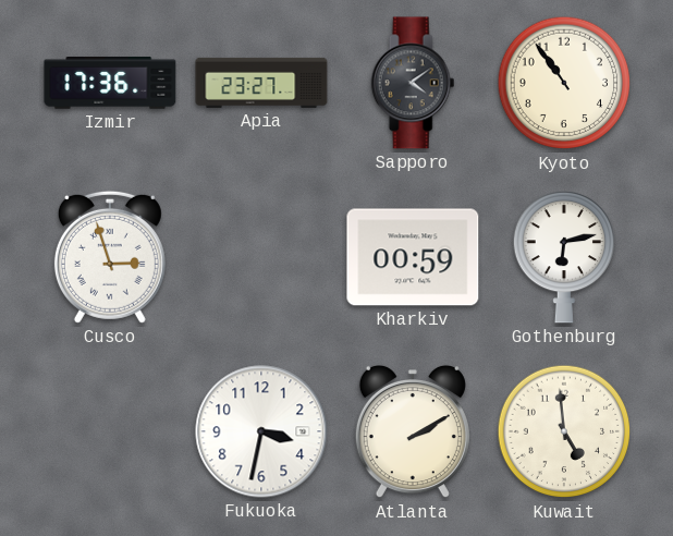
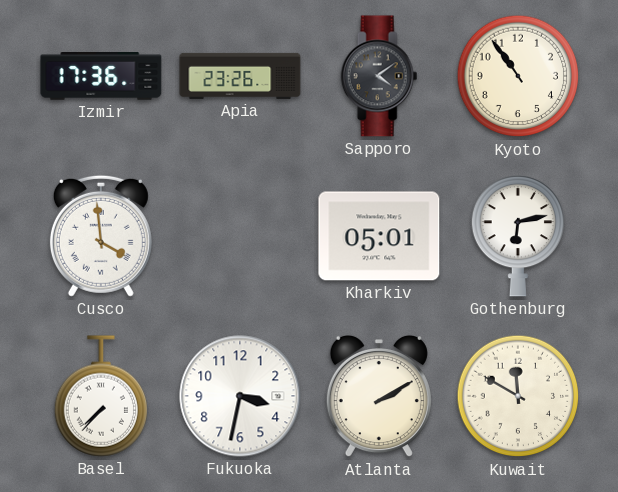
Apia: 23:27 -> 23:26
Cusco: 2:57 -> 3:59
Kharkiv: 00:59 -> 05:01
Basel: none -> 7:37
Kuwait: 4:59 -> 11:50
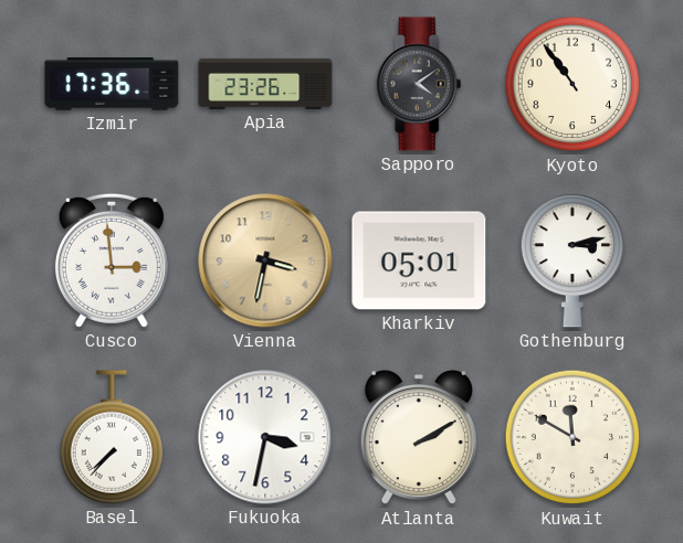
Cusco: 3:59 -> 2:59
Vienna: none -> 3:32
Gothenburg: 6:13 -> 3:13
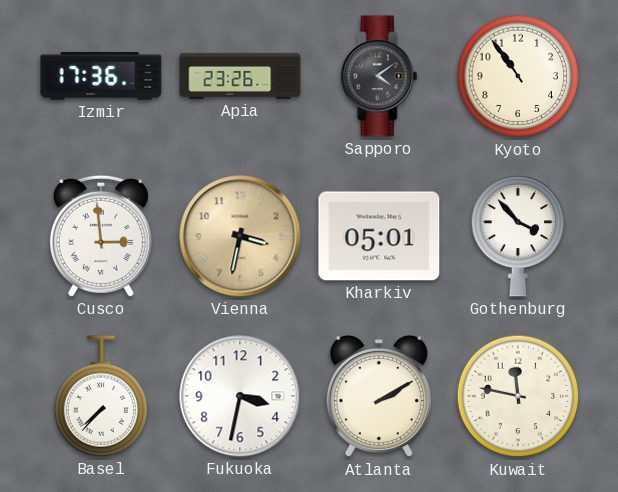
Gothenburg: 3:13 -> 3:53
Kuwait: 11:50 -> 11:47
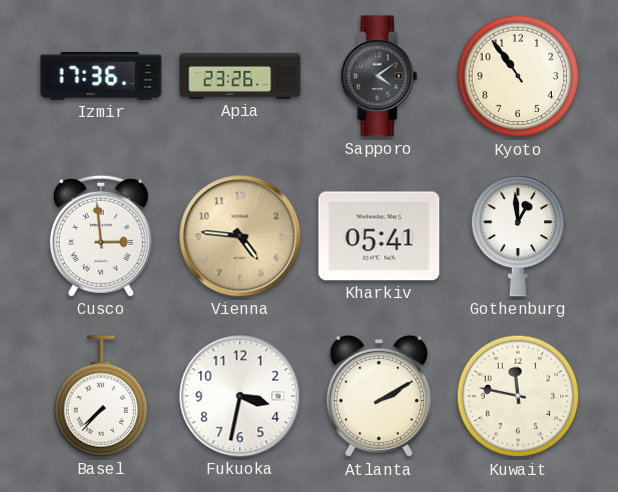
Vienna: 3:32 -> 4:46
Kharkiv: 05:01 -> 05:41
Gothenburg: 3:53 -> 12:59
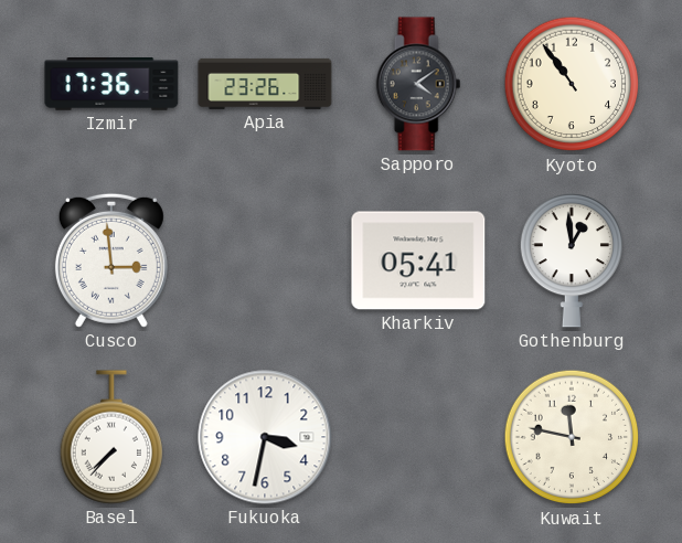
Vienna: 4:46 -> none
Atlanta: 2:10 -> none
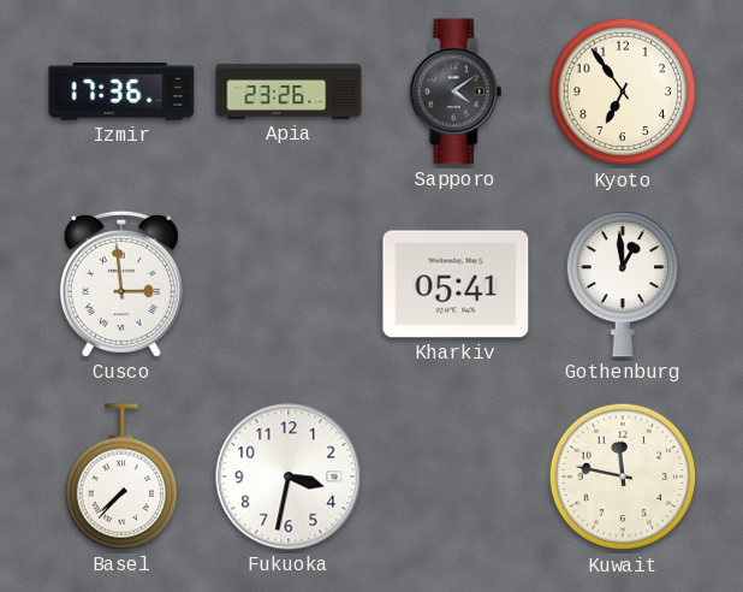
Kyoto: 10:54 -> 6:54
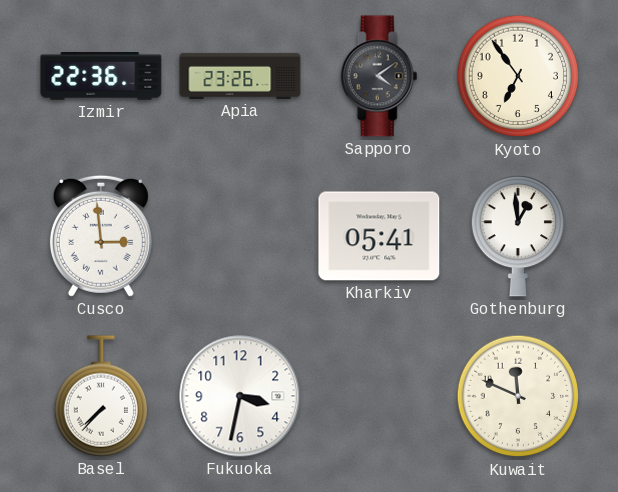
Izmir: 17:36 -> 22:36
Kuwait: 11:47 -> 11:49
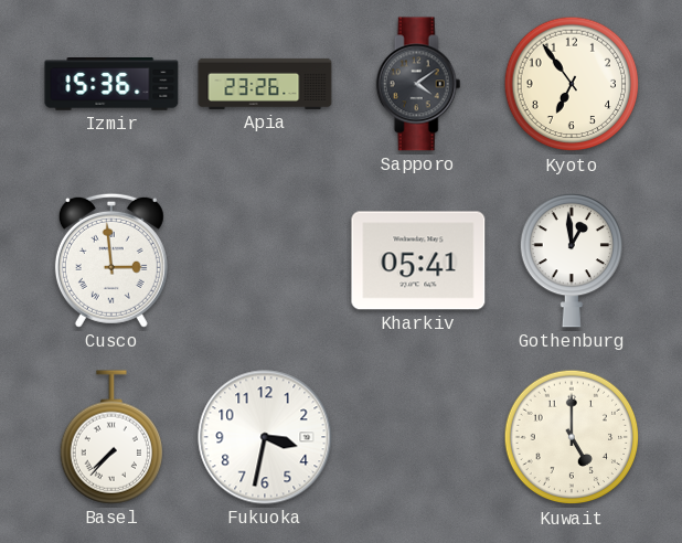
Izmir: 22:36 -> 15:36
Kuwait: 11:49 -> 5:00
